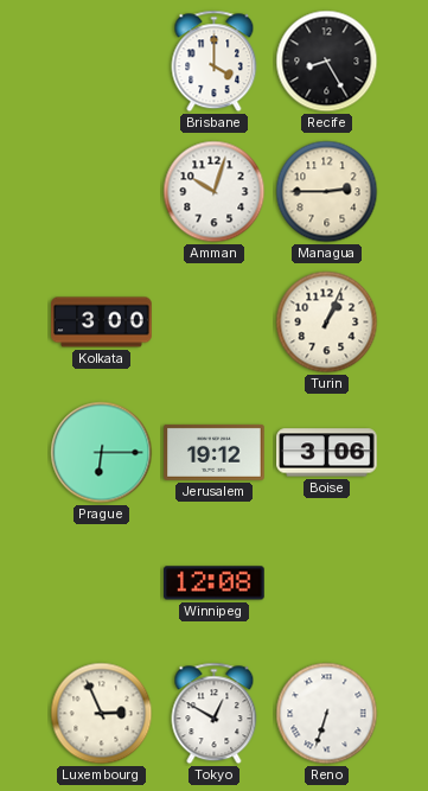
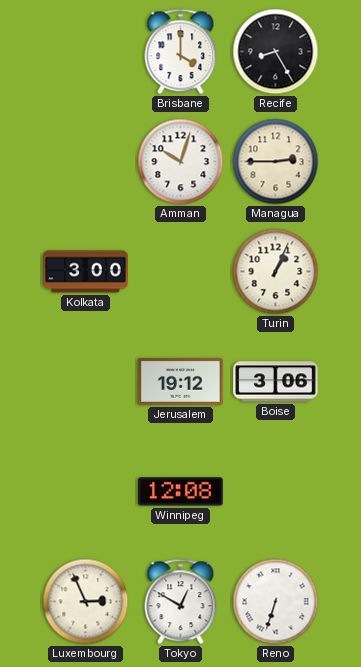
Prague: 6:15 -> none
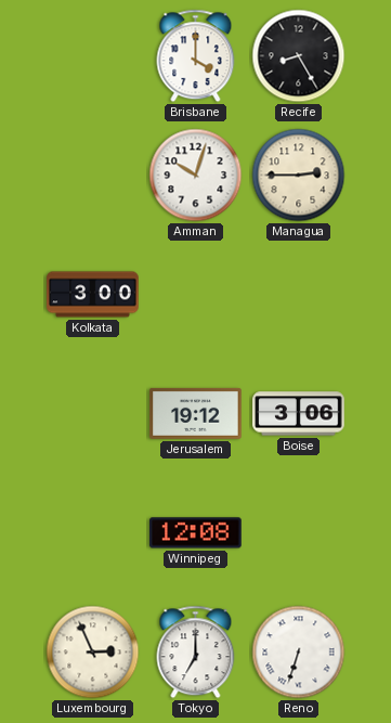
Turin: 1:04 -> none
Tokyo: 12:50 -> 7:00
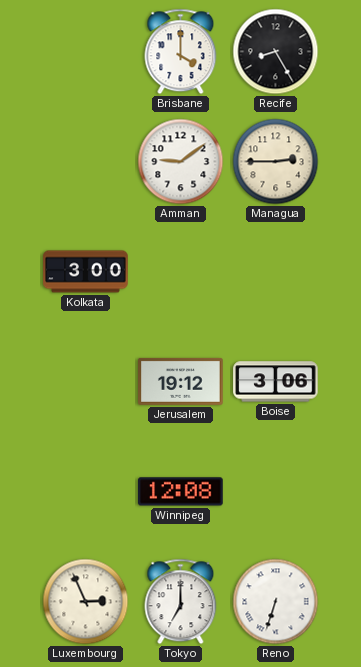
Amman: 10:03 -> 9:09
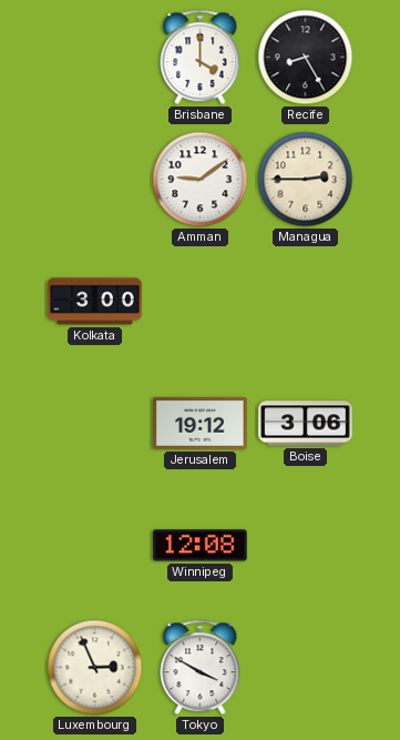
Tokyo: 7:00 -> 3:50
Reno: 6:33 -> none
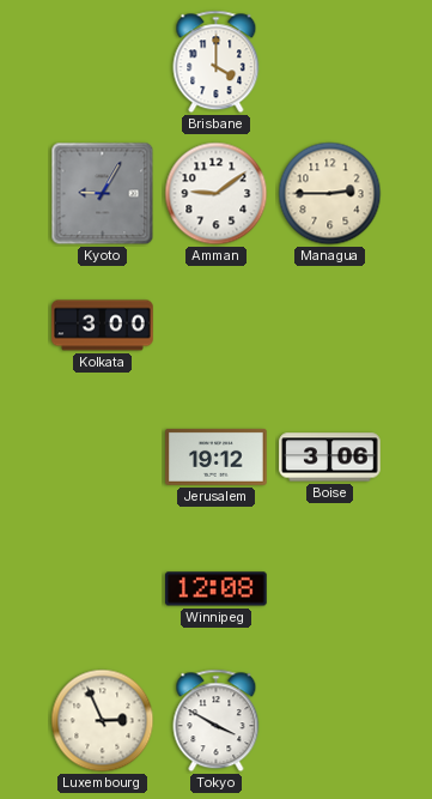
Recife: 8:25 -> none
Kyoto: none -> 9:05
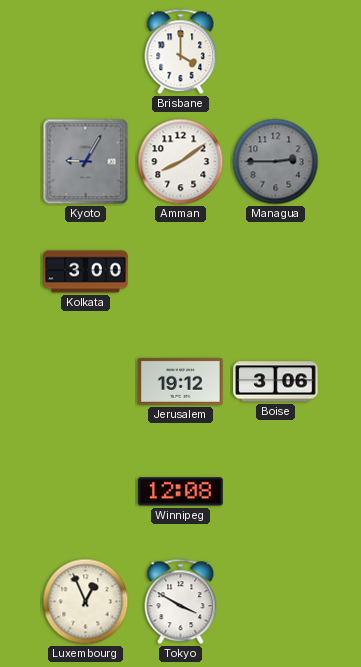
Amman: 9:09 -> 8:09
Managua dial: cream -> grey
Luxembourg: 2:56 -> 12:56
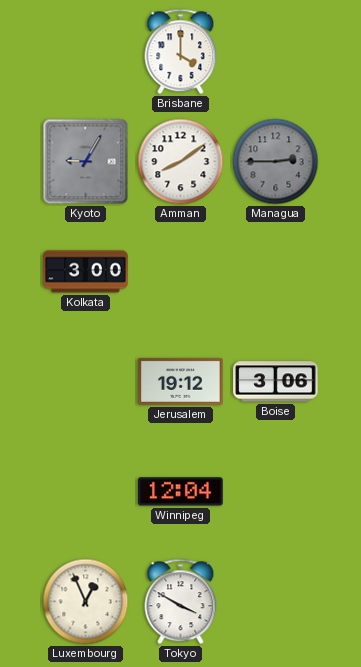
Winnipeg: 12:08 -> 12:04
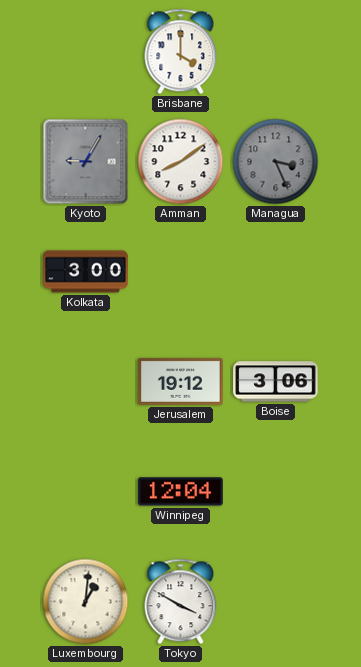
Managua: 2:45 -> 3:26
Luxembourg: 12:56 -> 1:01
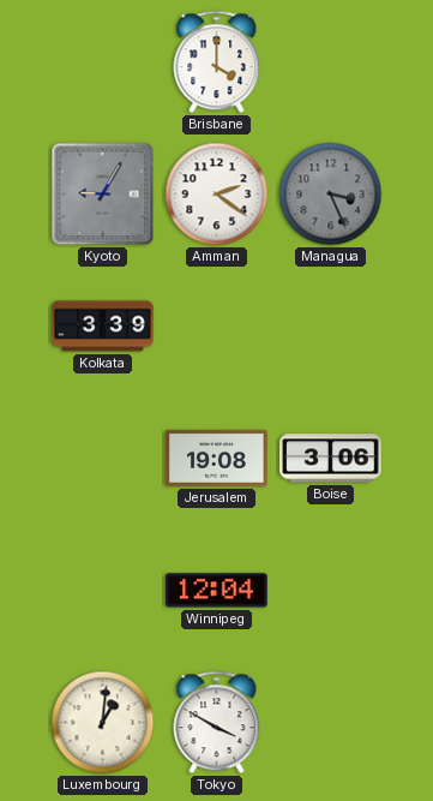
Amman: 8:09 -> 2:21
Kolkata: 3:00 -> 3:39
Jerusalem: 19:12 -> 19:08
